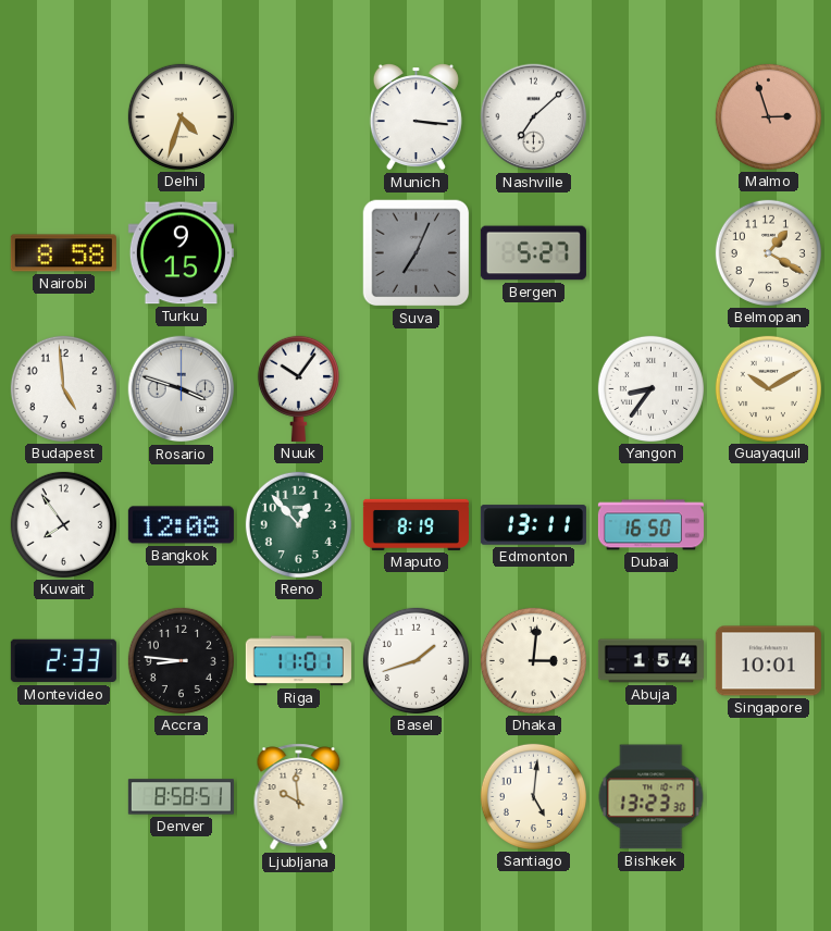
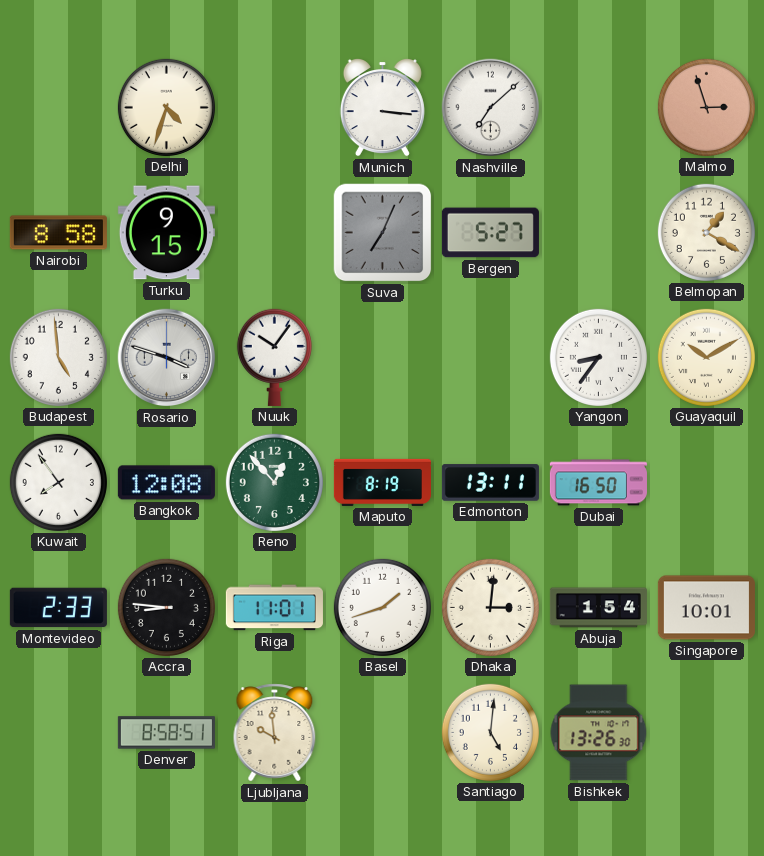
Bishkek: 13:23 -> 13:26
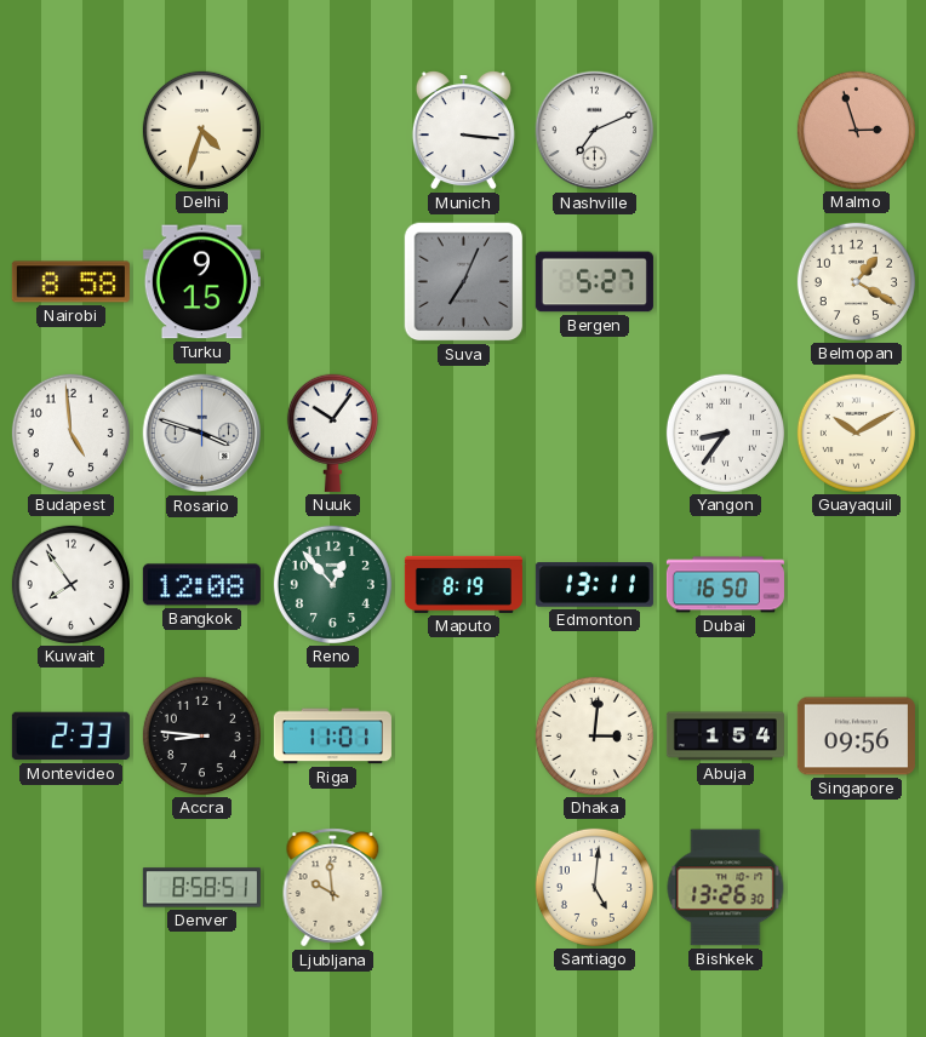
Nashville: 7:08 -> 7:11
Basel: 1:42 -> none
Singapore: 10:01 -> 09:56
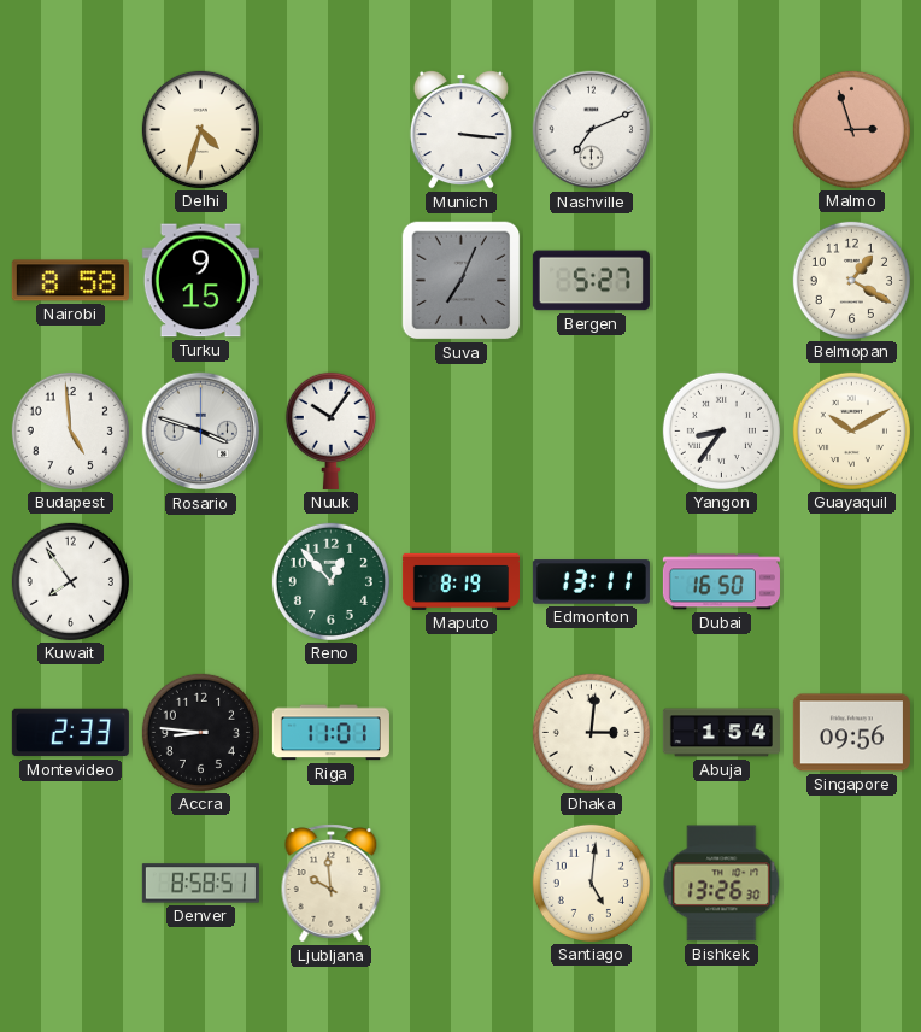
Bangkok: 12:08 -> none
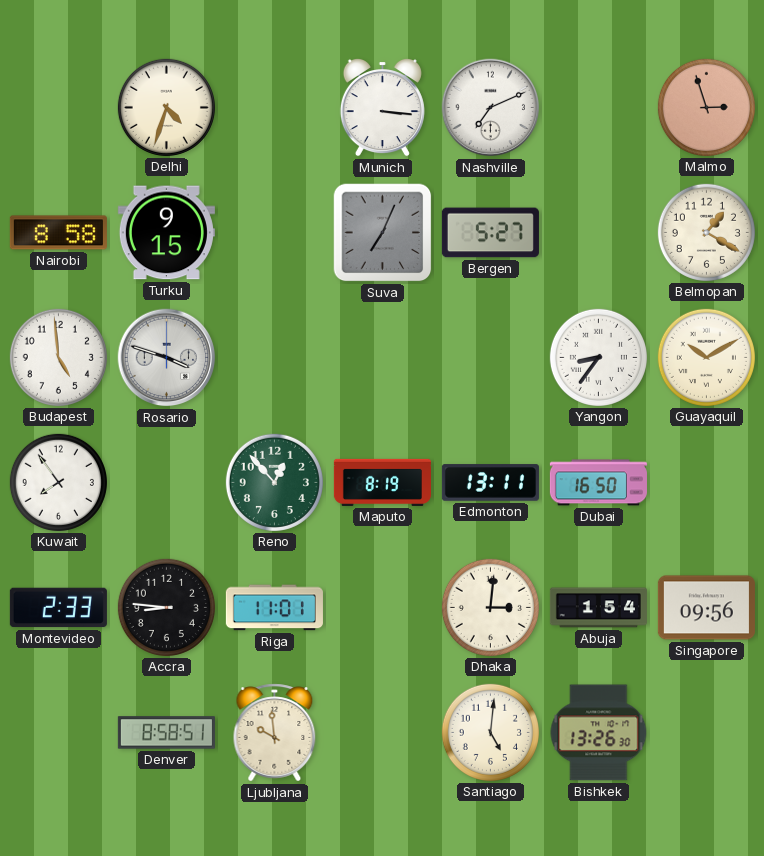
Nuuk: 10:06 -> none
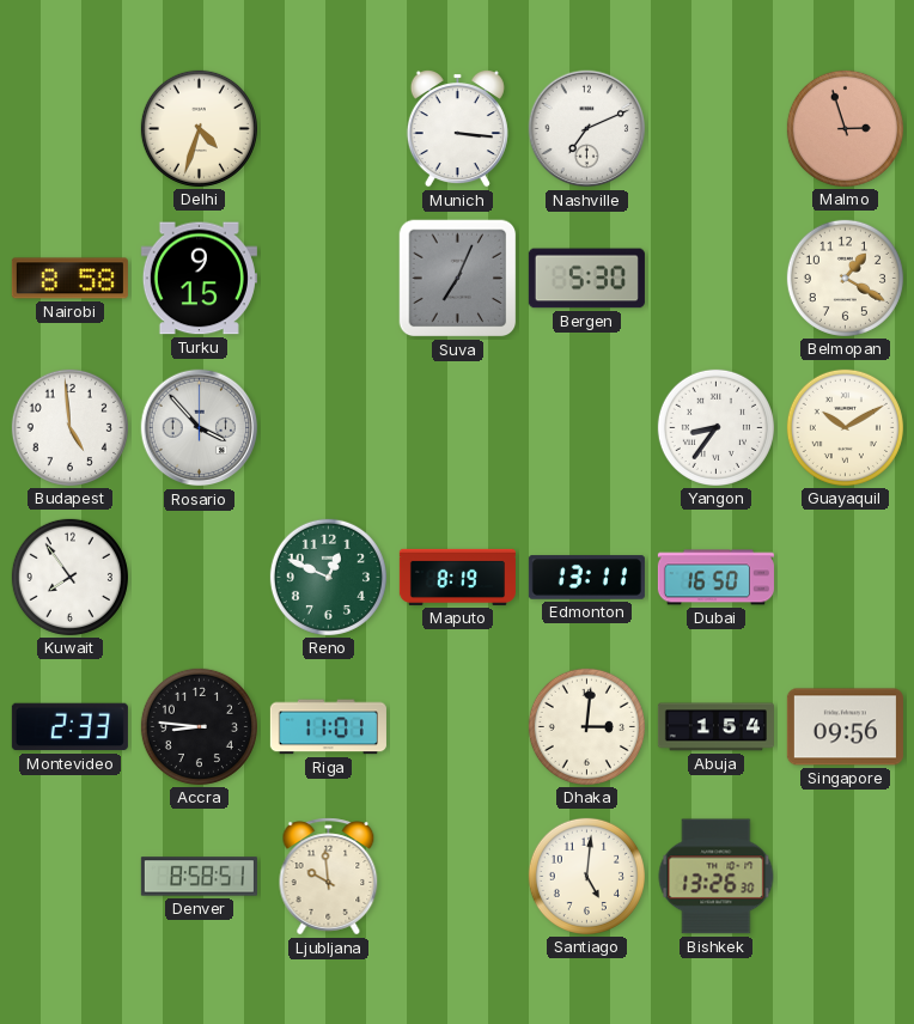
Bergen: 5:27 -> 5:30
Rosario: 3:48 -> 3:53
Reno: 12:53 -> 12:49
